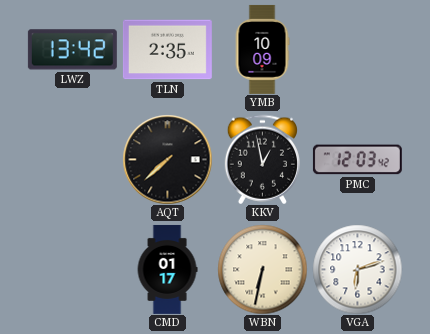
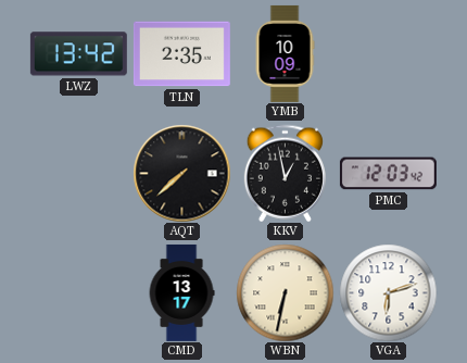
CMD: 01:17 -> 13:17
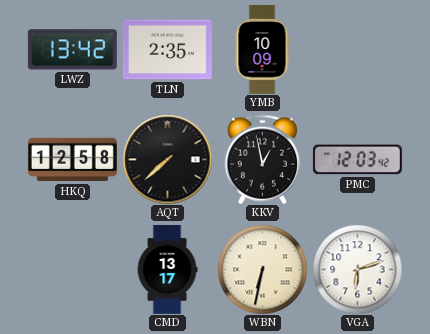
HKQ: none -> 12:58
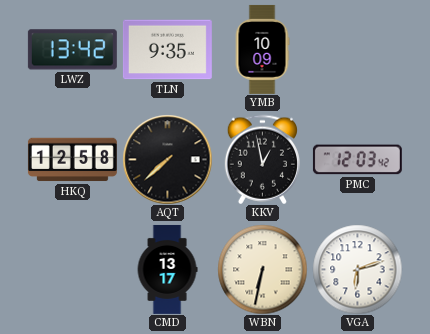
TLN: 2:35 -> 9:35
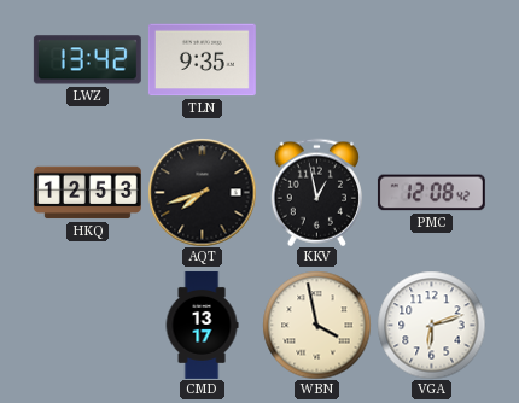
YMB: 10:09 -> none
HKQ: 12:58 -> 12:53
AQT: 7:38 -> 7:42
PMC: 12:03 -> 12:08
WBN: 6:32 -> 3:58
